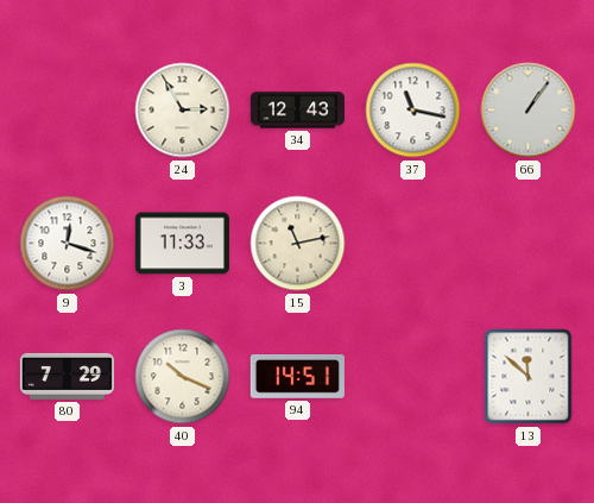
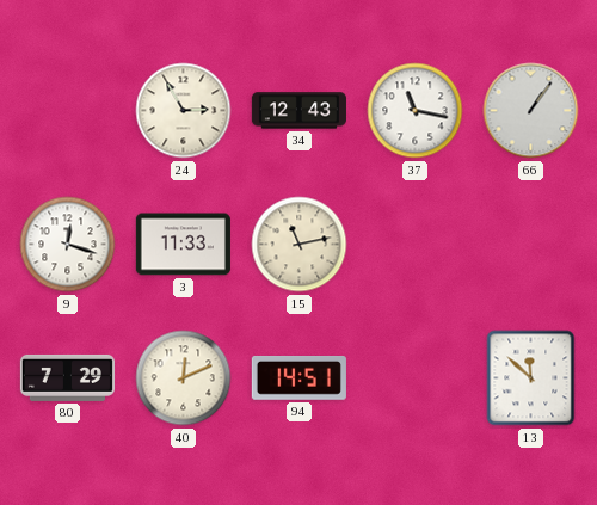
40: 10:19 -> 12:11
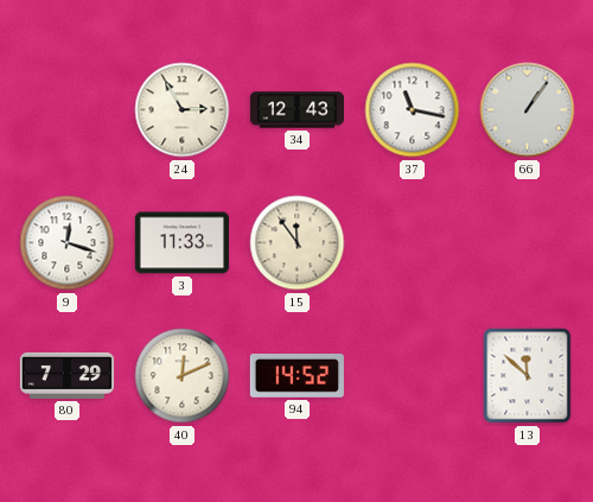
15: 11:13 -> 11:54
94: 14:51 -> 14:52
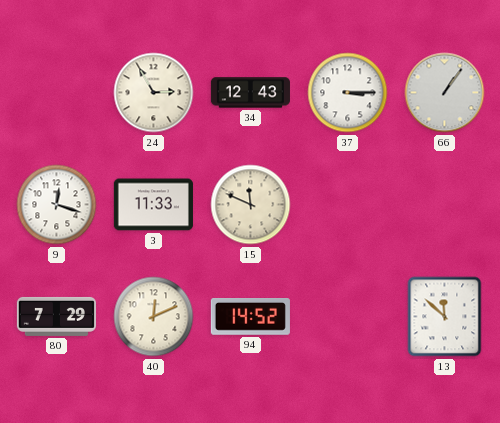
37: 11:17 -> 3:15
15: 11:54 -> 11:49
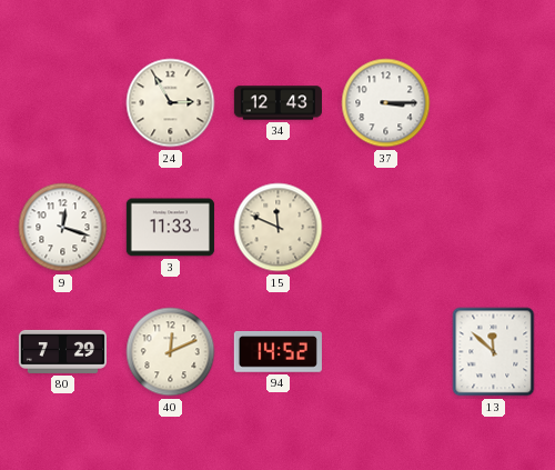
66: 1:06 -> none
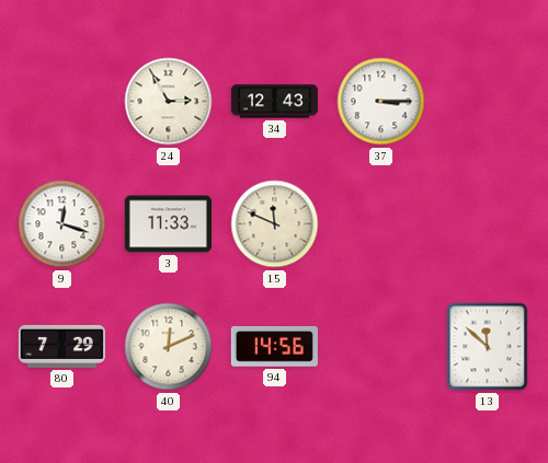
94: 14:52 -> 14:56
